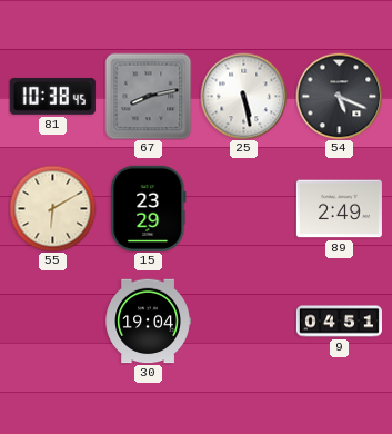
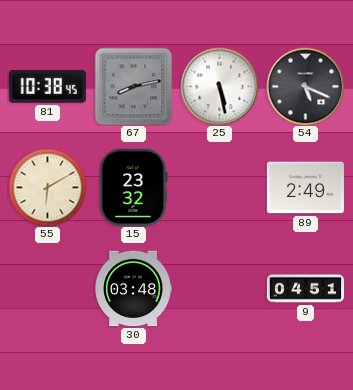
15: 23:29 -> 23:32
30: 19:04 -> 03:48
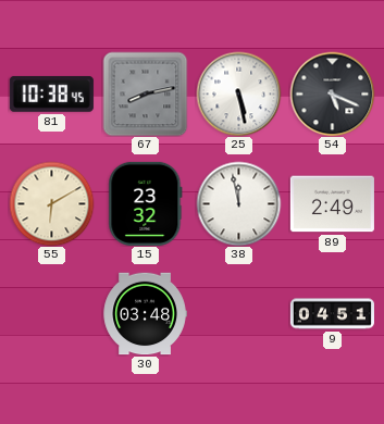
38: none -> 11:58
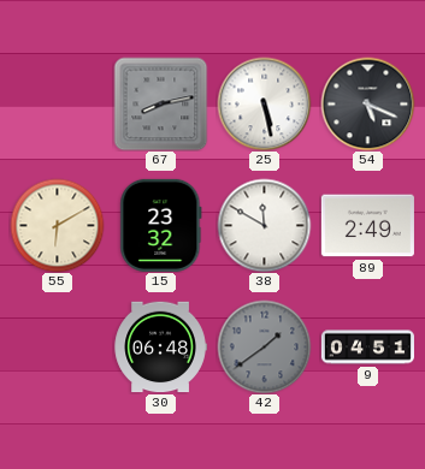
81: 10:38 -> none
38: 11:58 -> 11:50
30: 03:48 -> 06:48
42: none -> 1:39
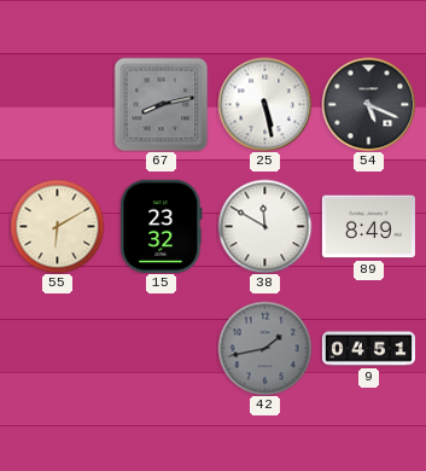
89: 2:49 -> 8:49
30: 06:48 -> none
42: 1:39 -> 1:43
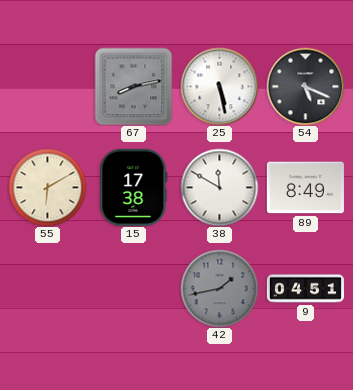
15: 23:32 -> 17:38
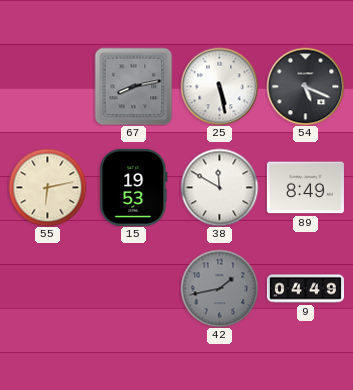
55: 6:10 -> 6:13
15: 17:38 -> 19:53
9: 04:51 -> 04:49
